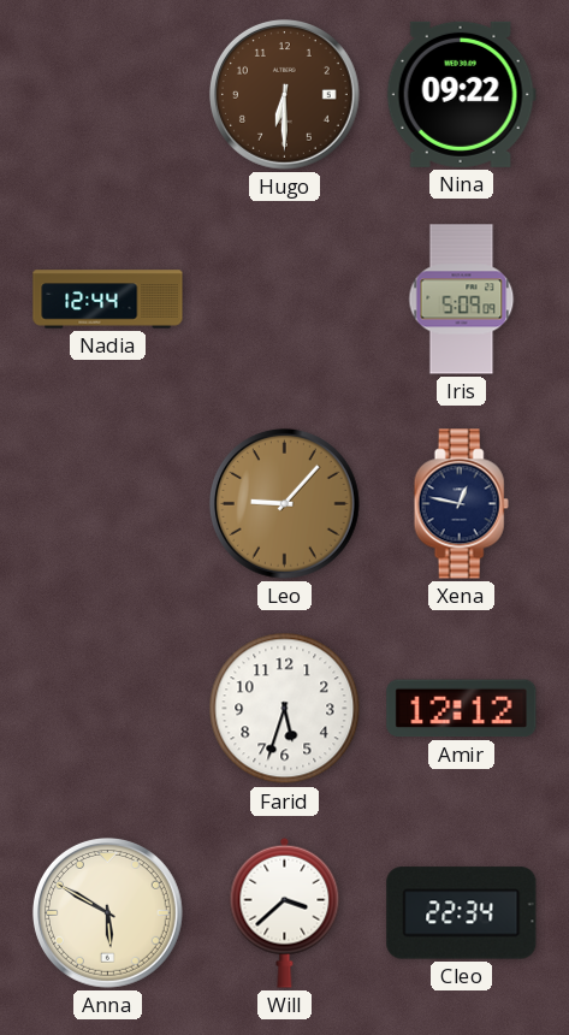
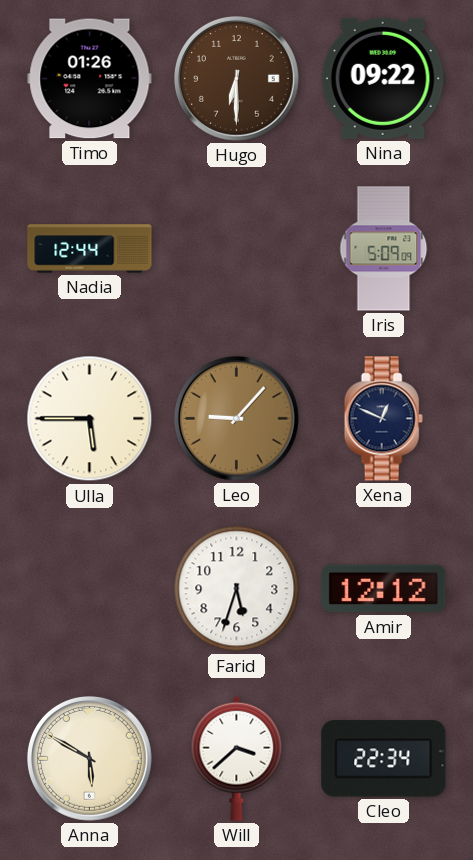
Timo: none -> 01:26
Ulla: none -> 5:45
Xena: 12:47 -> 12:49
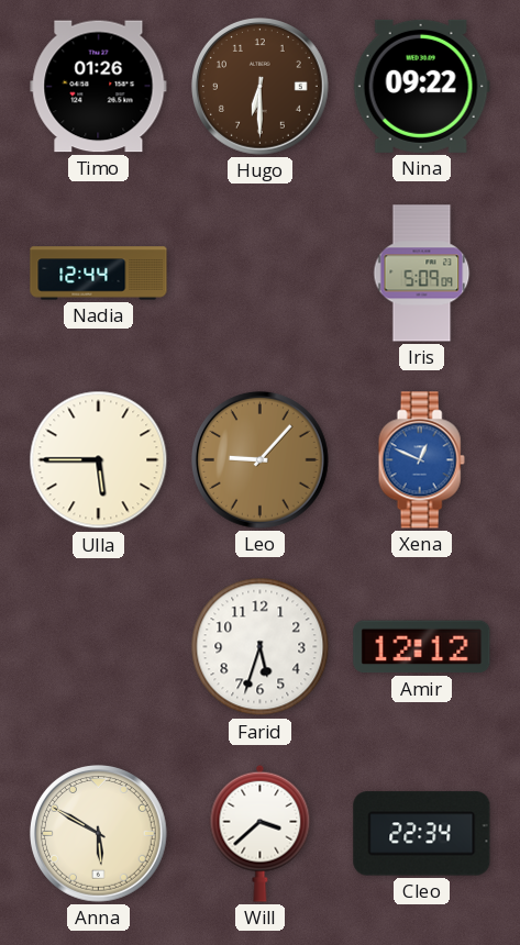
Xena dial: navy -> blue
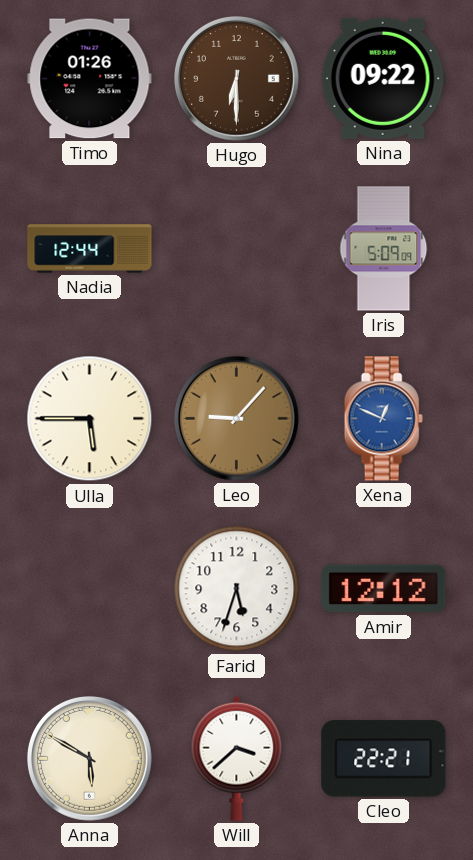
Cleo: 22:34 -> 22:21
